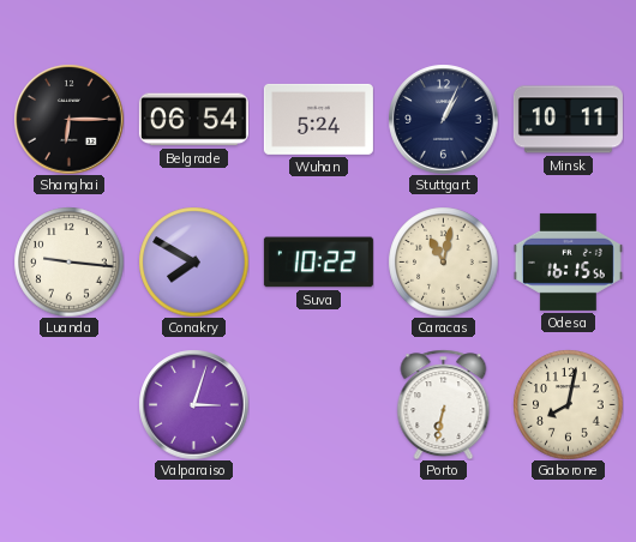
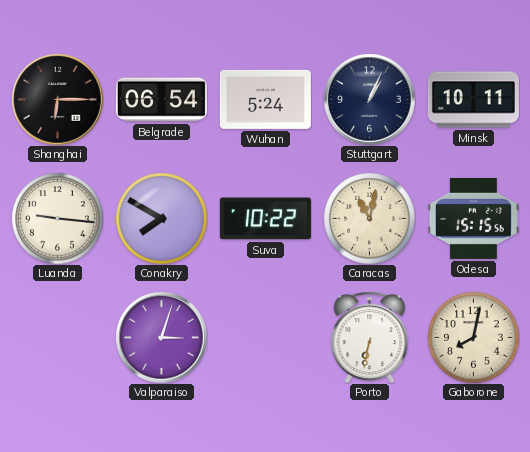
Odesa: 16:15 -> 15:15
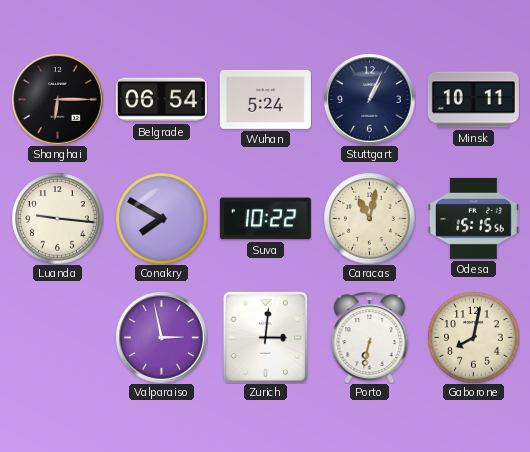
Valparaiso: 3:03 -> 2:58
Zurich: none -> 3:01
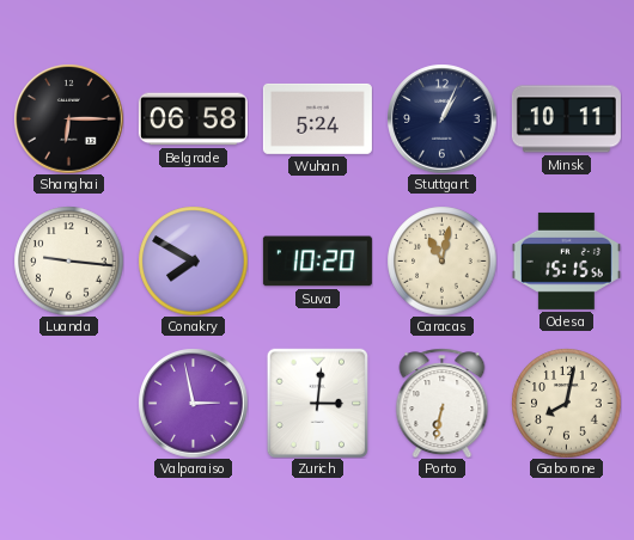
Belgrade: 06:54 -> 06:58
Suva: 10:22 -> 10:20
